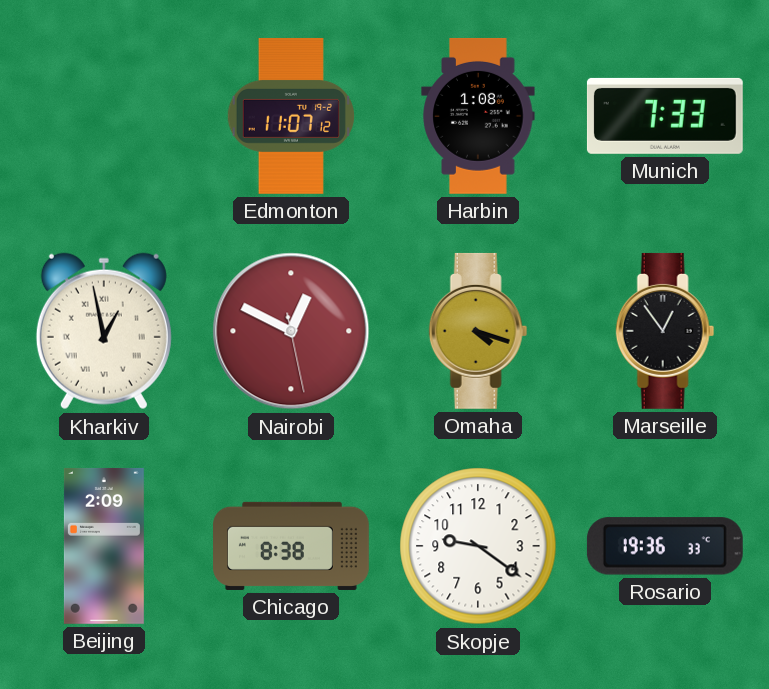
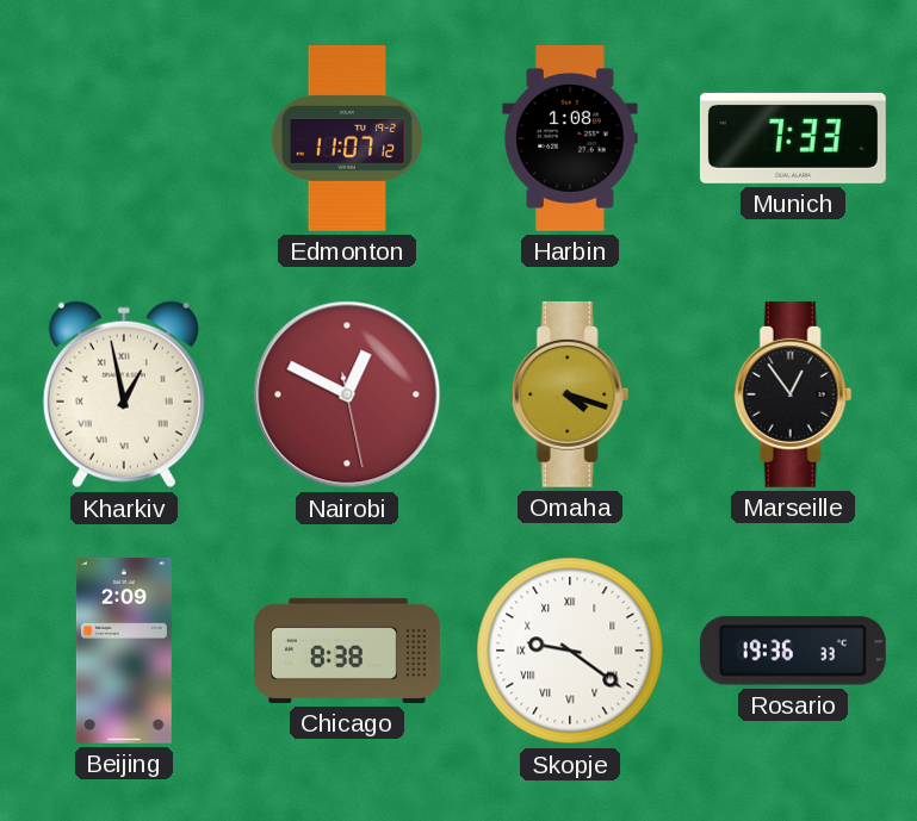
Skopje numerals: Arabic -> Roman
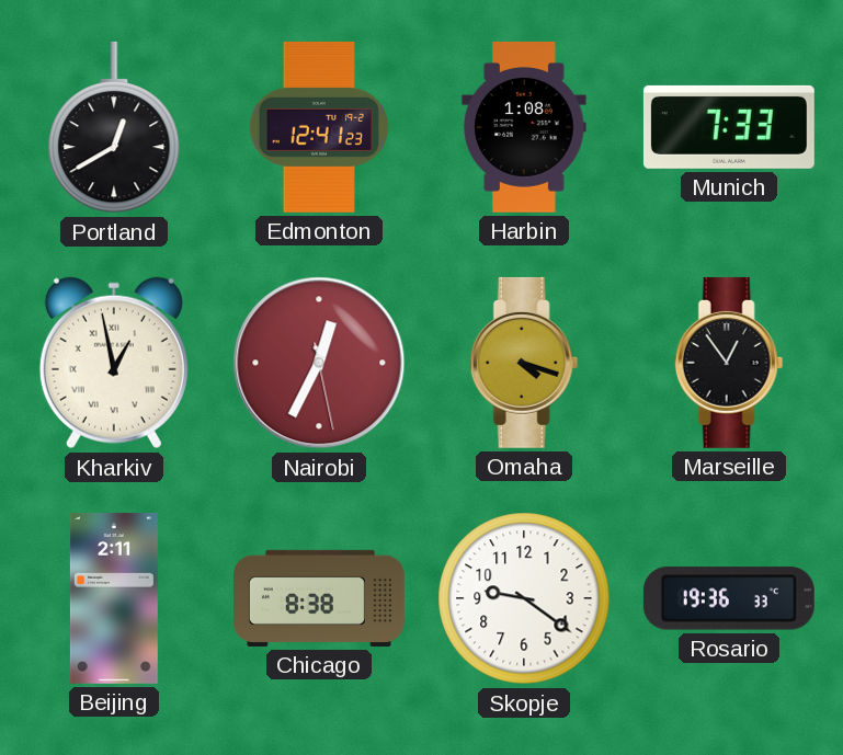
Portland: none -> 12:40
Edmonton: 11:07 -> 12:41
Nairobi: 12:49 -> 12:34
Beijing: 2:09 -> 2:11
Skopje numerals: Roman -> Arabic
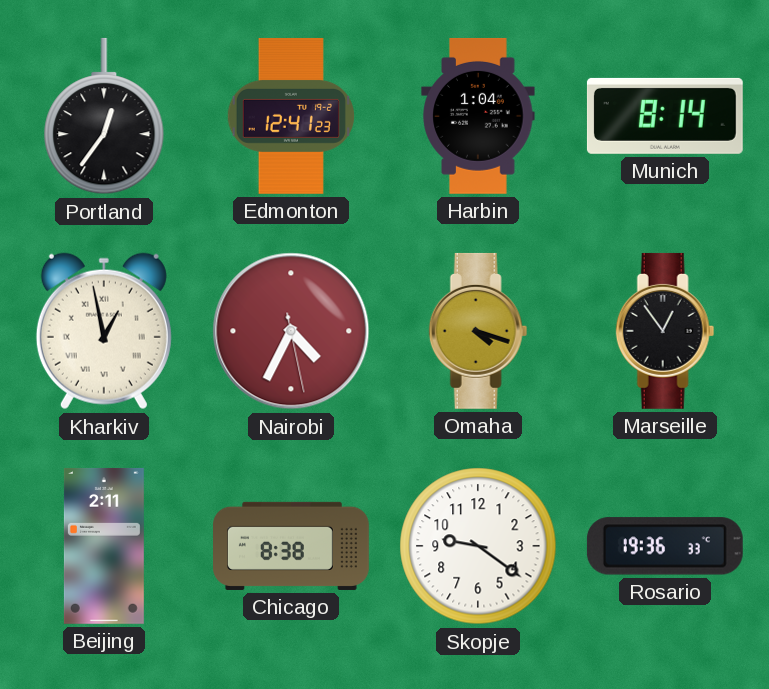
Portland: 12:40 -> 12:36
Harbin: 1:08 -> 1:04
Munich: 7:33 -> 8:14
Nairobi: 12:34 -> 4:34
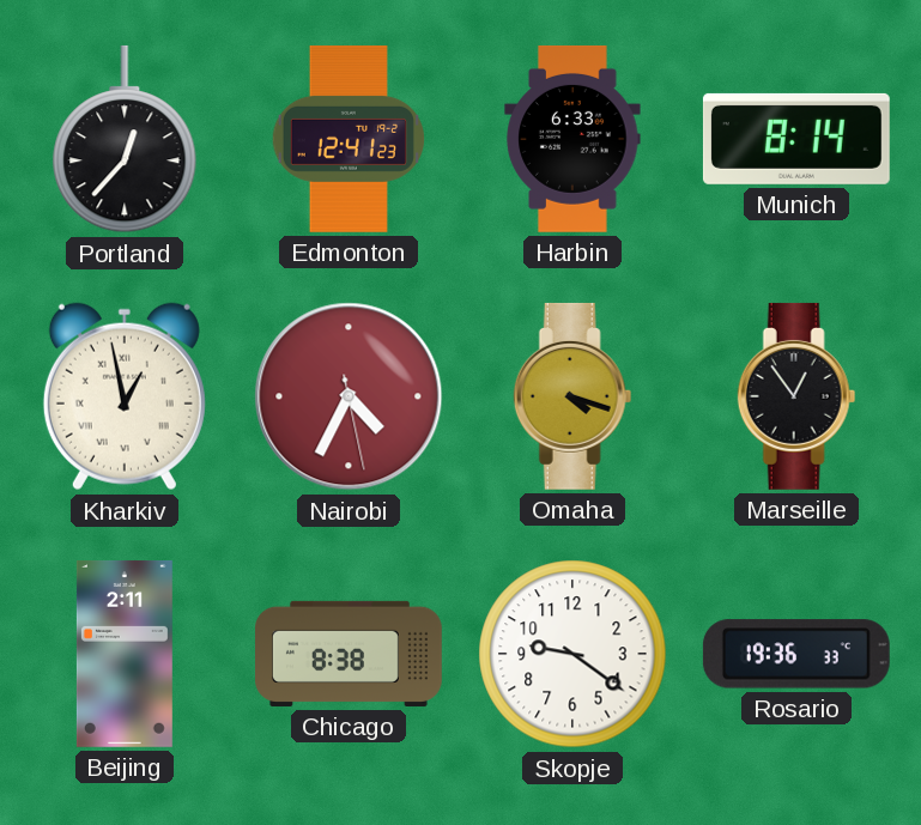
Portland: 12:36 -> 12:37
Harbin: 1:04 -> 6:33
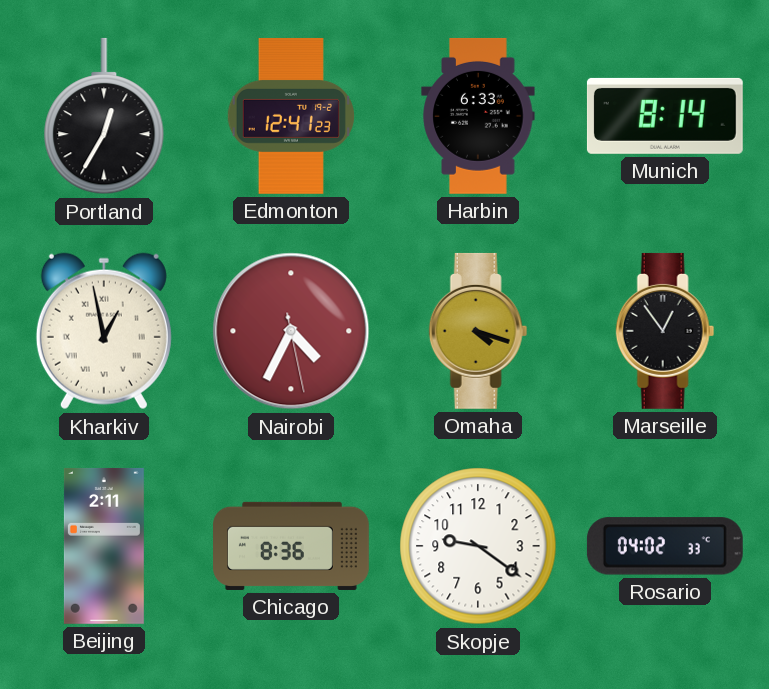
Portland: 12:37 -> 12:35
Chicago: 8:38 -> 8:36
Rosario: 19:36 -> 04:02
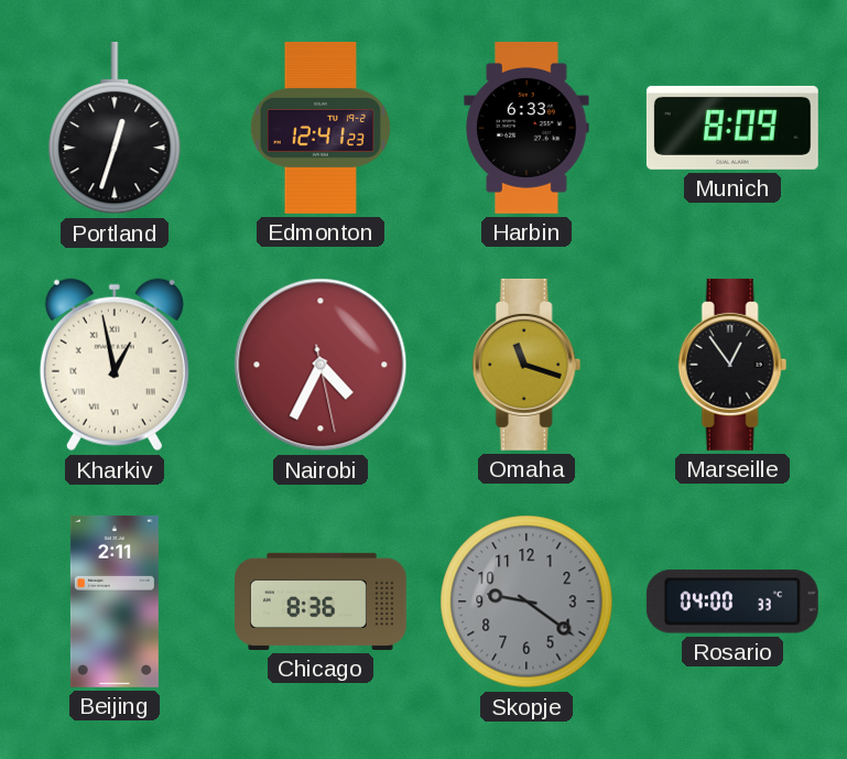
Portland: 12:35 -> 12:33
Munich: 8:14 -> 8:09
Omaha: 4:18 -> 11:18
Skopje dial: white -> grey
Rosario: 04:02 -> 04:00
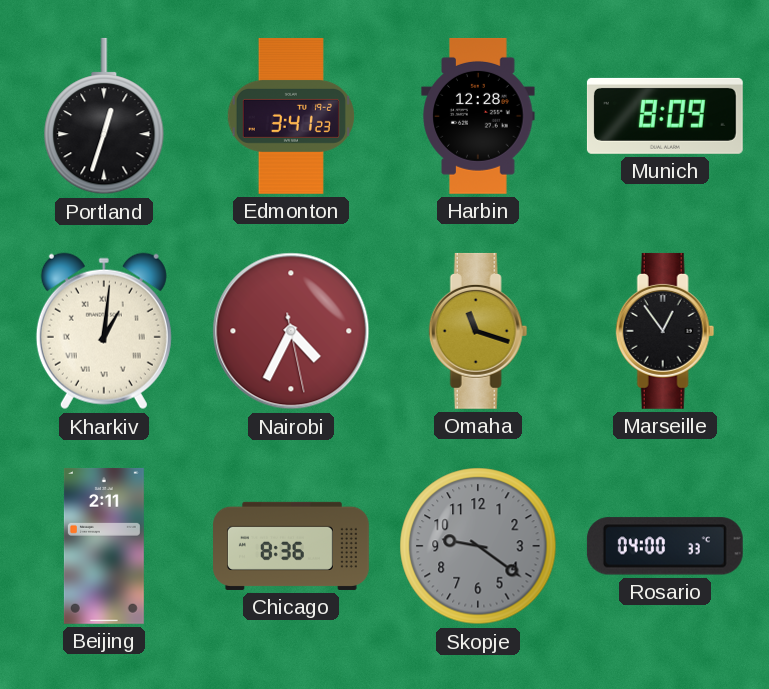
Edmonton: 12:41 -> 3:41
Harbin: 6:33 -> 12:28
Kharkiv: 12:58 -> 1:01
